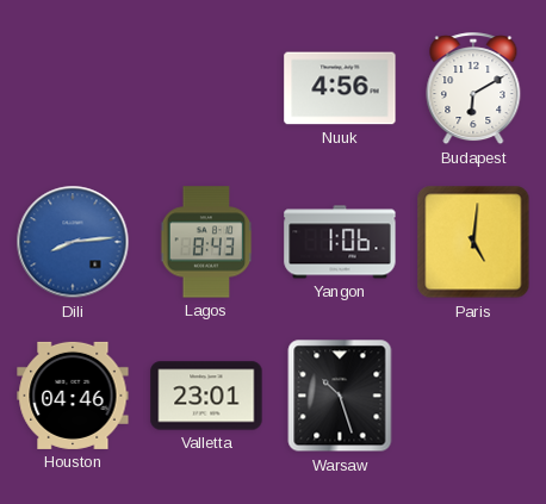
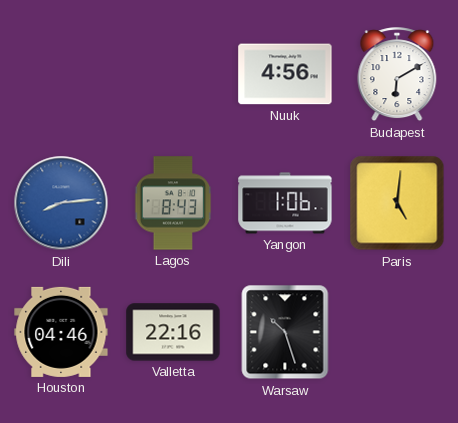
Valletta: 23:01 -> 22:16
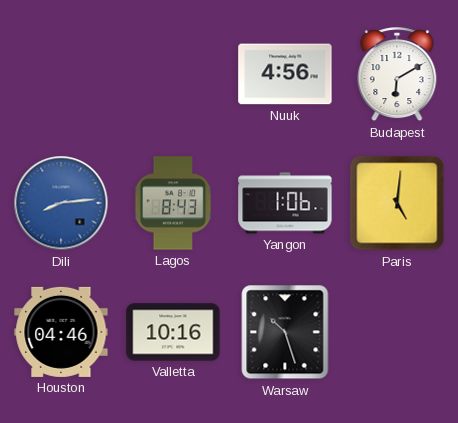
Valletta: 22:16 -> 10:16
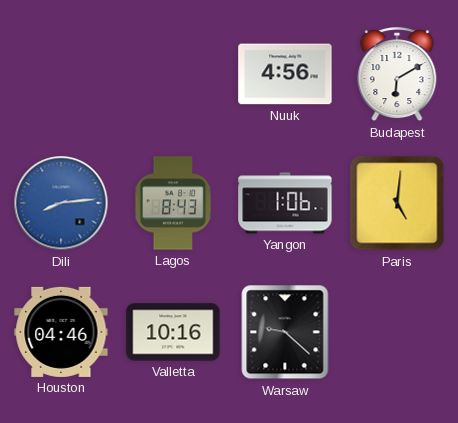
Warsaw: 10:27 -> 9:22
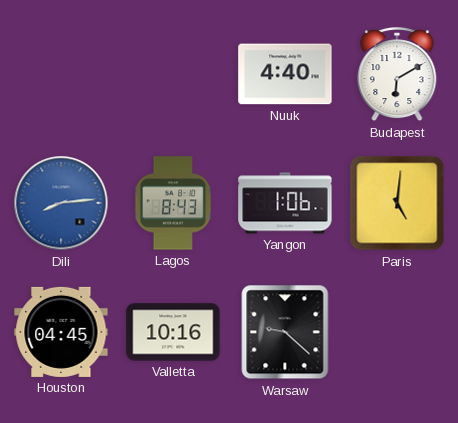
Nuuk: 4:56 -> 4:40
Houston: 04:46 -> 04:45
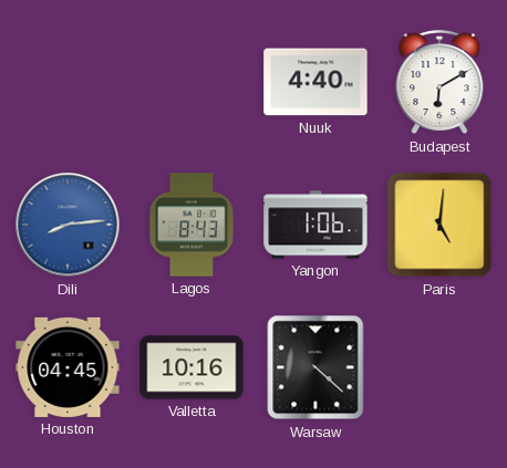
Warsaw: 9:22 -> 4:22
